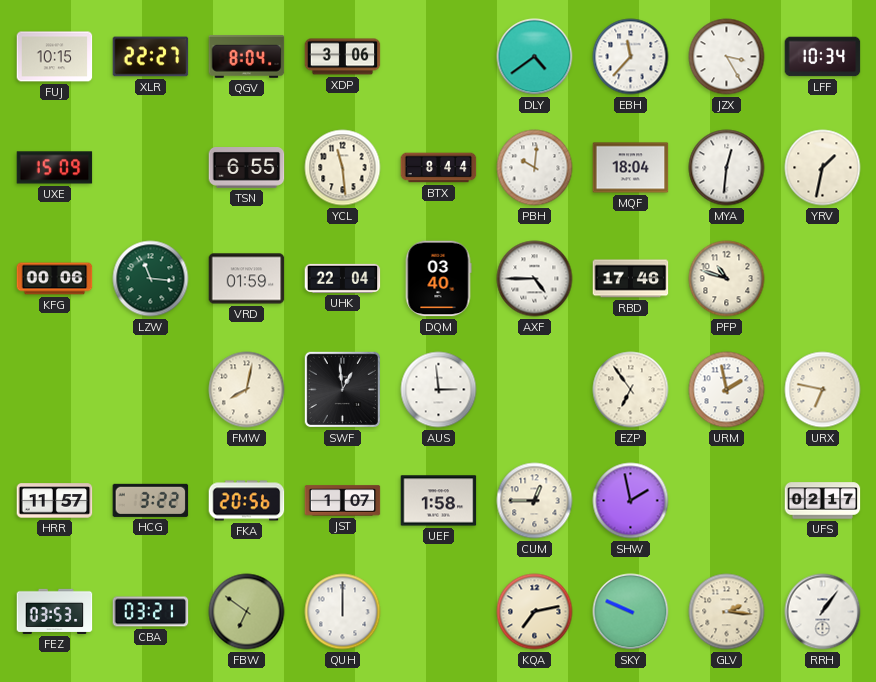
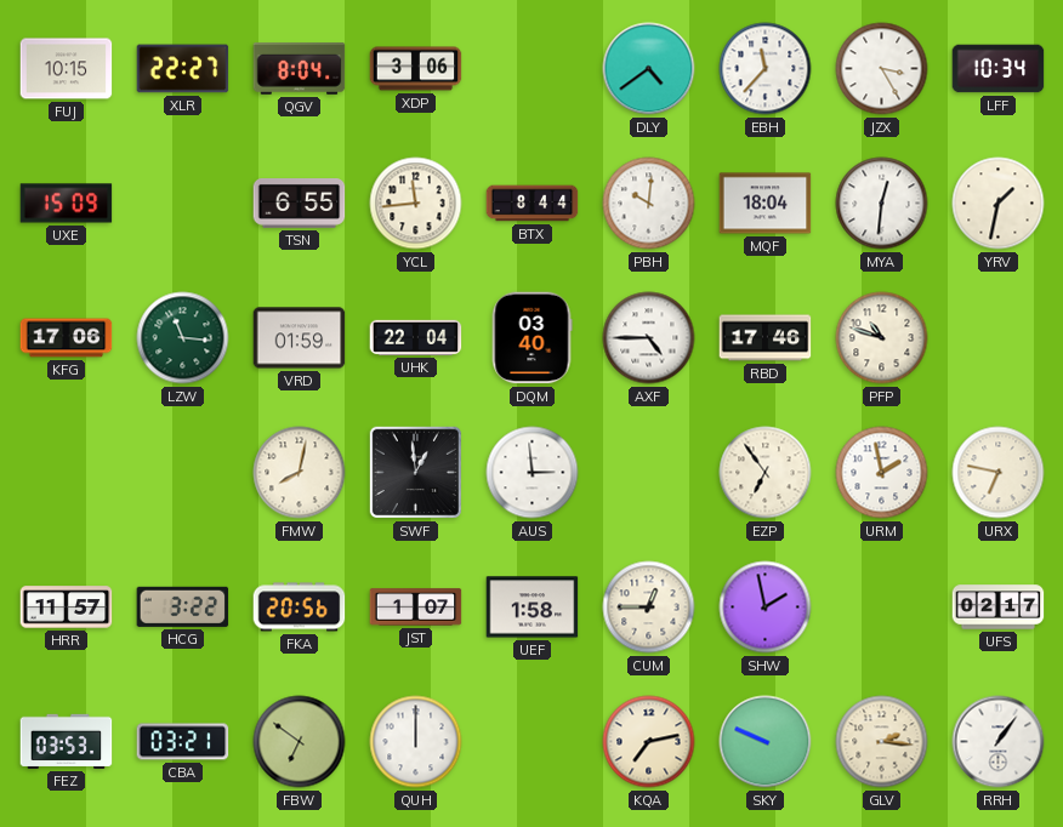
YCL: 11:29 -> 11:44
KFG: 00:06 -> 17:06
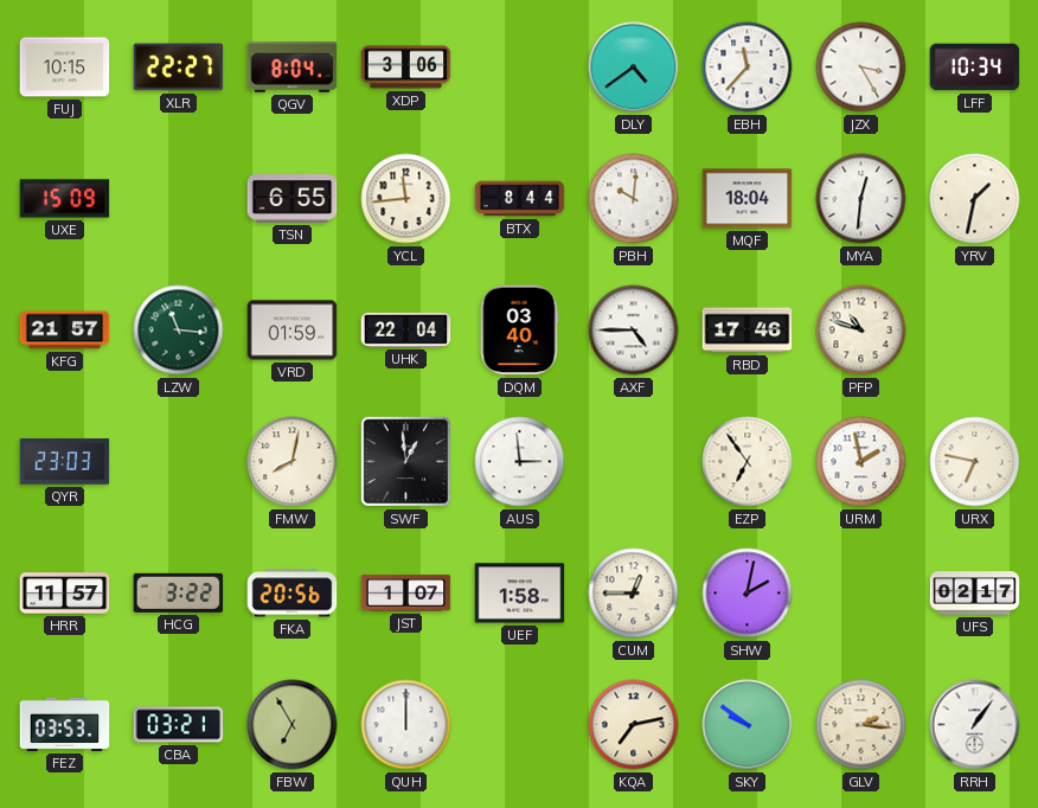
KFG: 17:06 -> 21:57
QYR: none -> 23:03
SHW: 1:58 -> 2:02
FBW: 6:51 -> 6:55
SKY: 9:49 -> 9:51
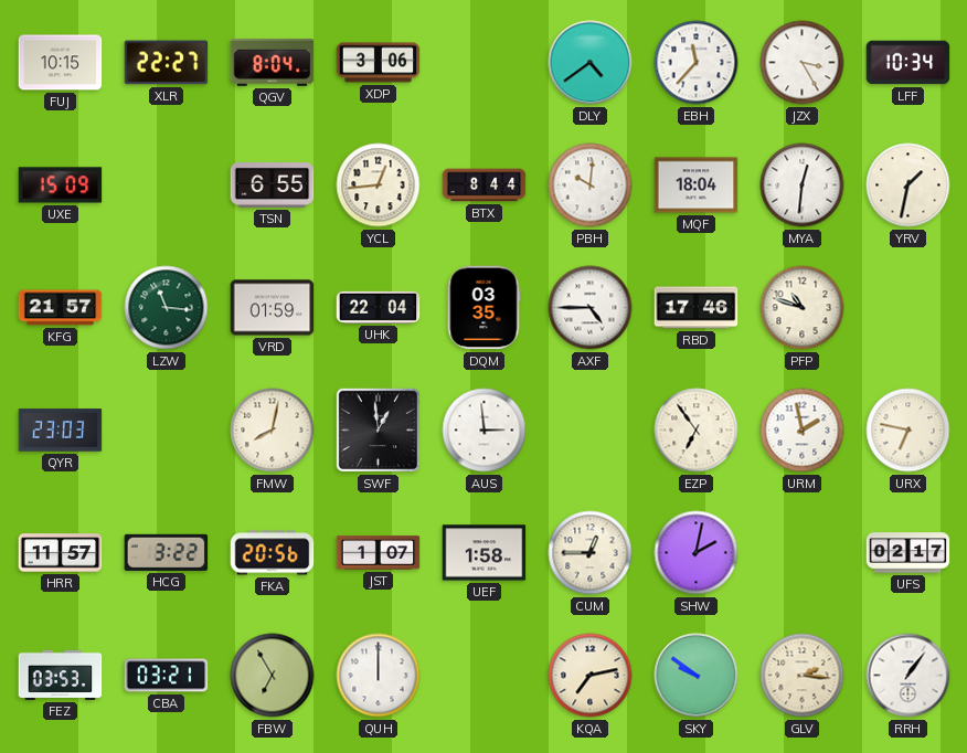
YCL: 11:44 -> 12:44
DQM: 03:40 -> 03:35
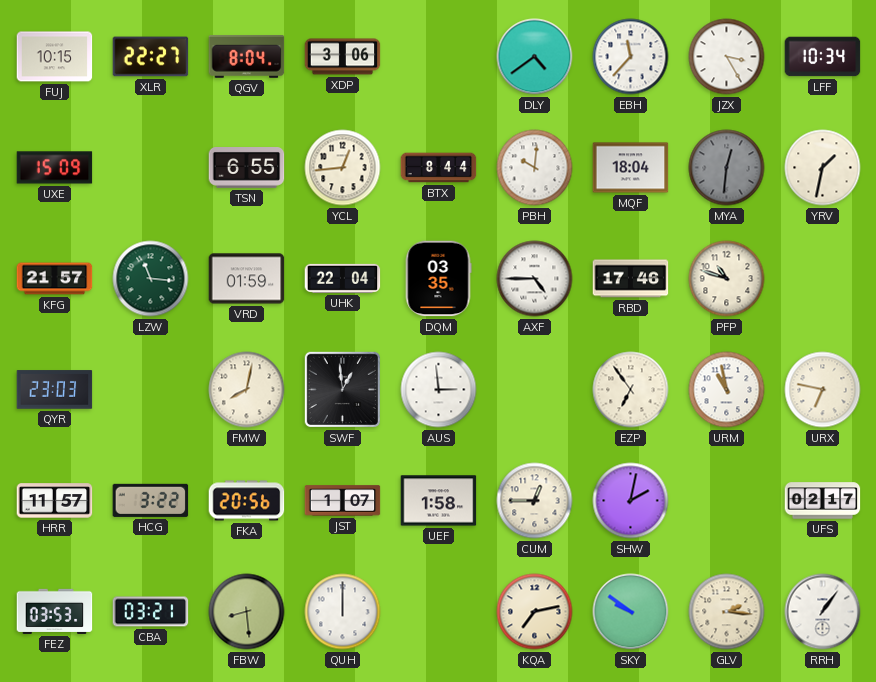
MYA dial: white -> grey
URM: 1:58 -> 10:58
FBW: 6:55 -> 8:29
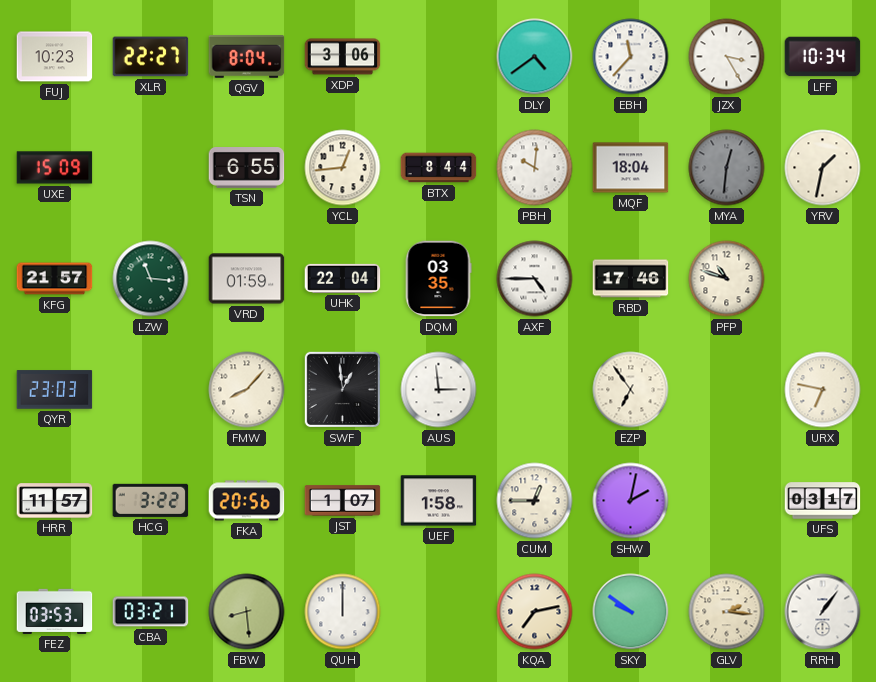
FUJ: 10:15 -> 10:23
FMW: 8:02 -> 8:07
URM: 10:58 -> none
UFS: 02:17 -> 03:17
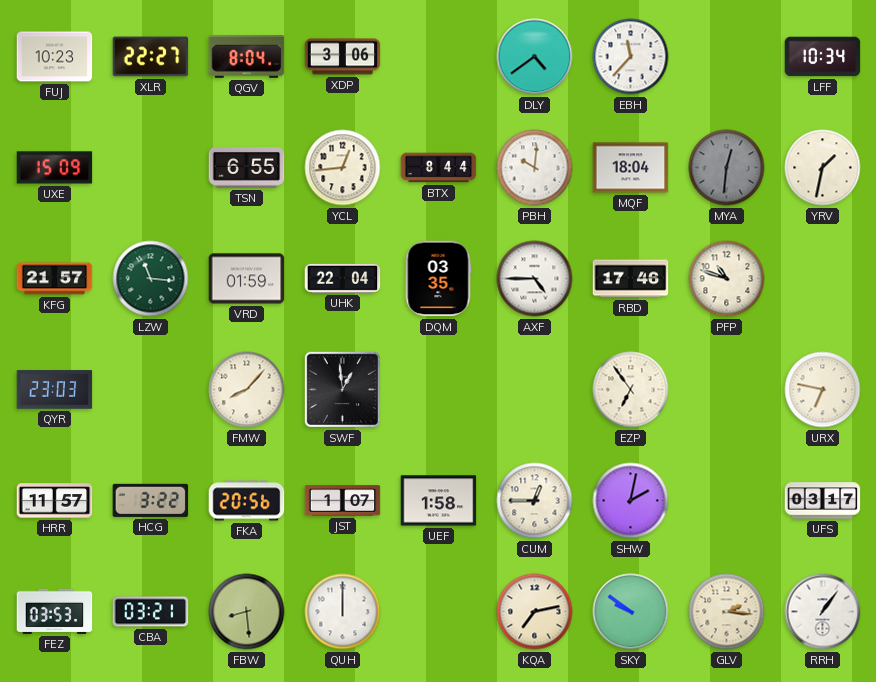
JZX: 3:25 -> none
AUS: 2:59 -> none
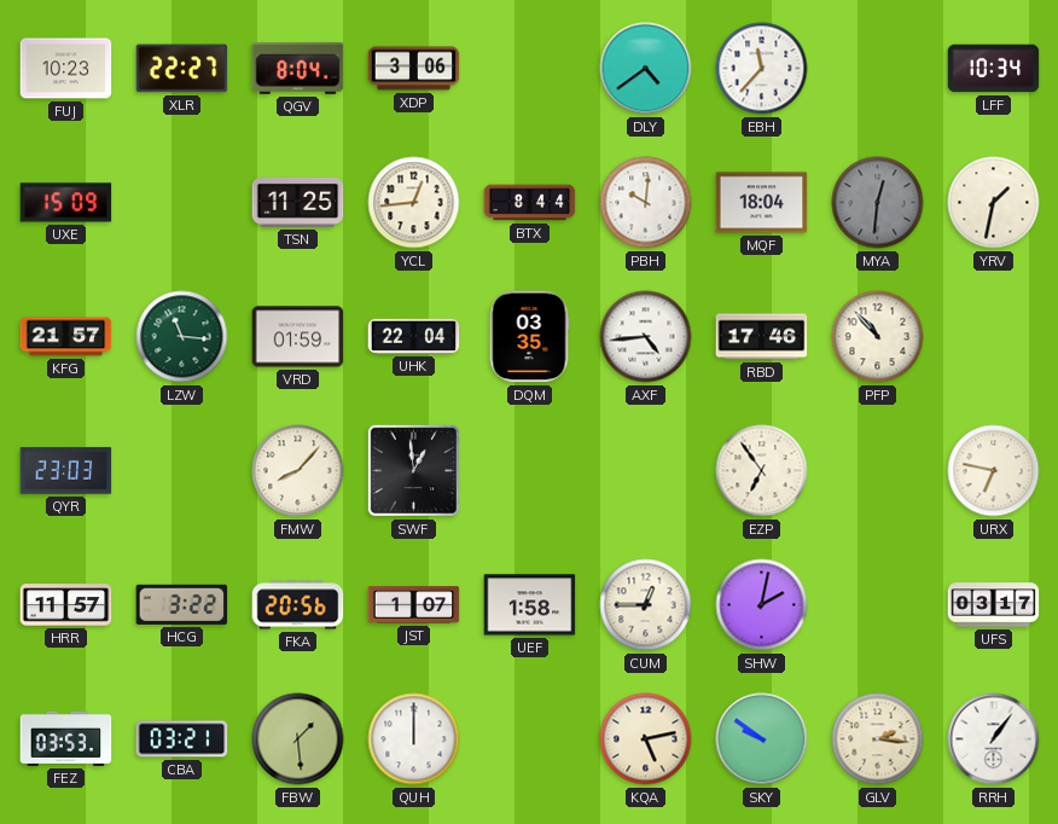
TSN: 6:55 -> 11:25
AXF: 4:45 -> 4:44
PFP: 10:48 -> 10:53
FBW: 8:29 -> 1:29
KQA: 7:13 -> 5:13
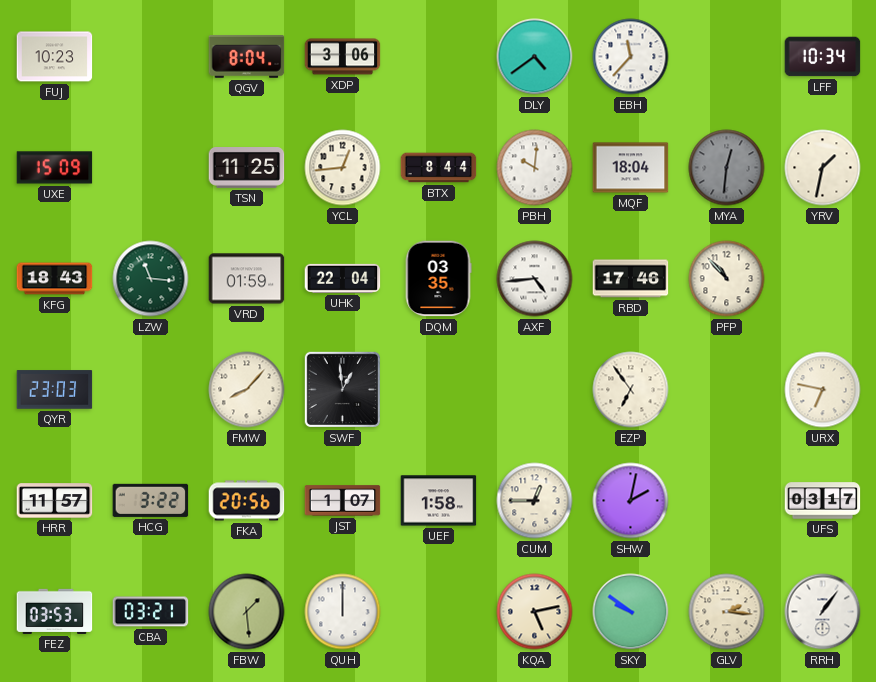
XLR: 22:27 -> none
KFG: 21:57 -> 18:43
